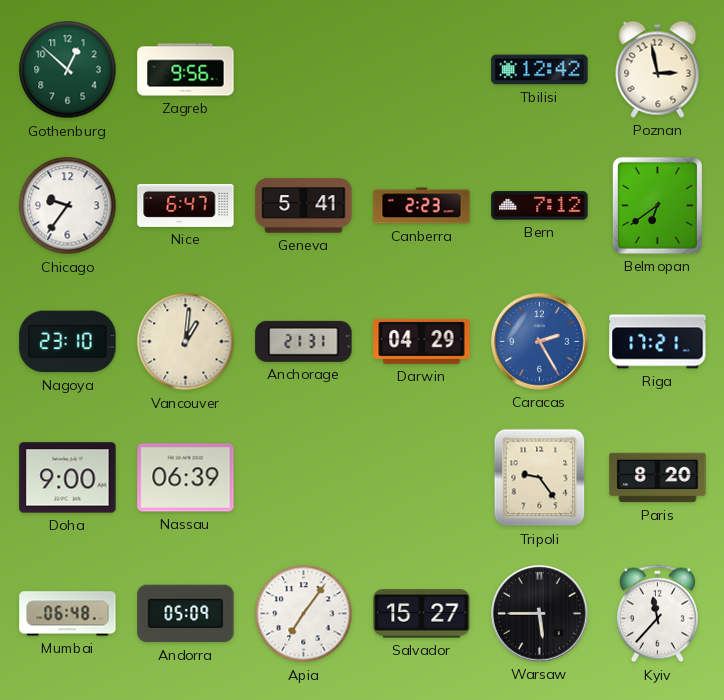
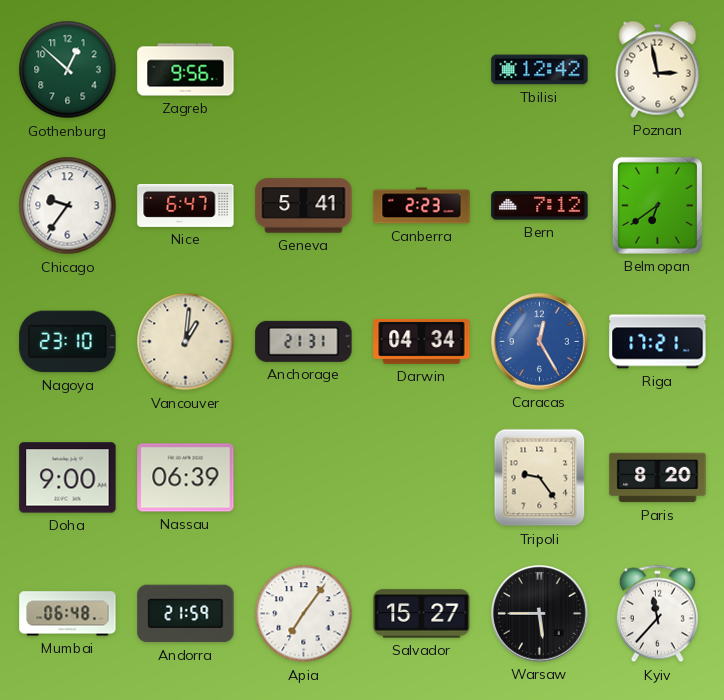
Darwin: 04:29 -> 04:34
Caracas: 2:25 -> 12:25
Andorra: 05:09 -> 21:59
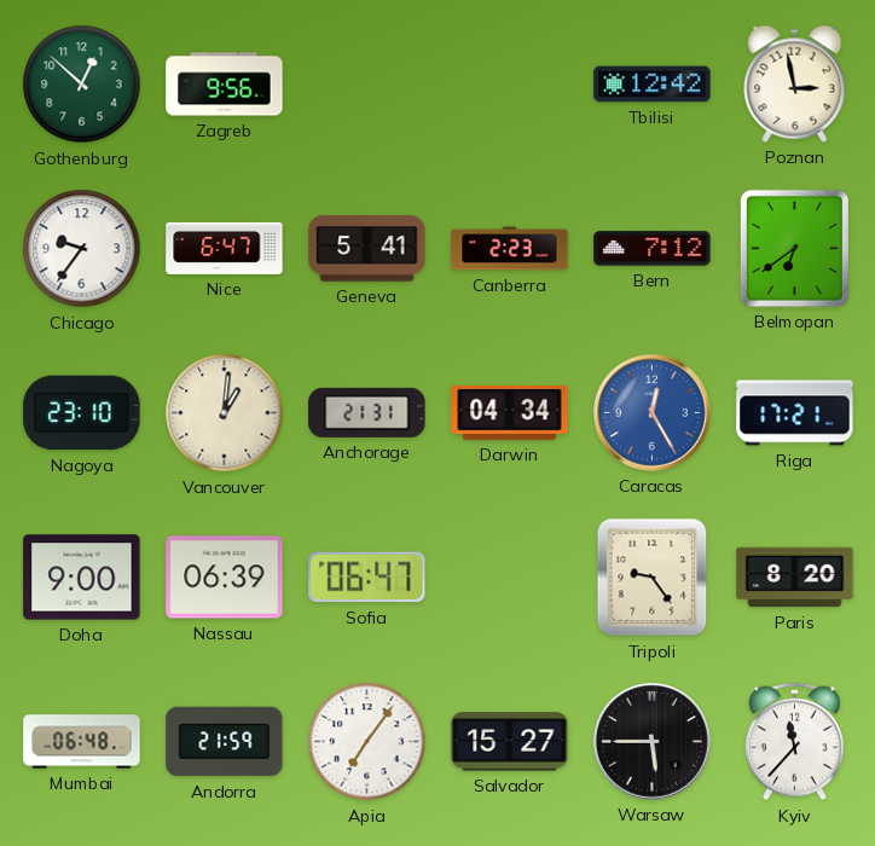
Sofia: none -> 06:47
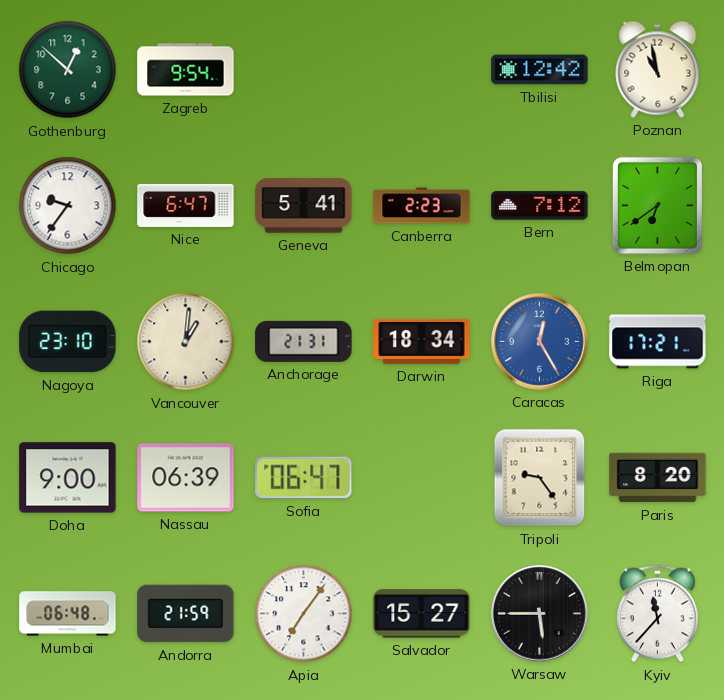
Zagreb: 9:56 -> 9:54
Poznan: 2:58 -> 10:58
Darwin: 04:34 -> 18:34
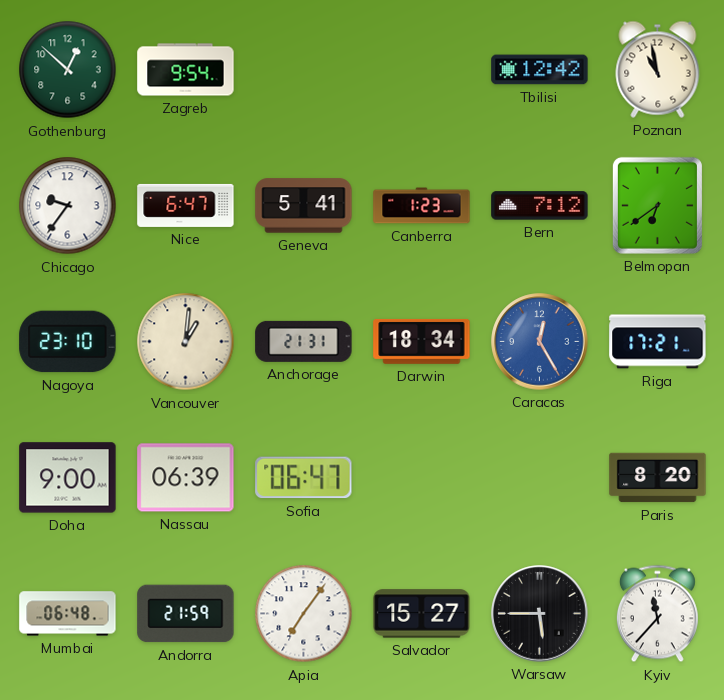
Canberra: 2:23 -> 1:23
Tripoli: 9:24 -> none
